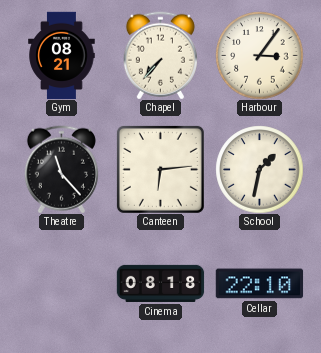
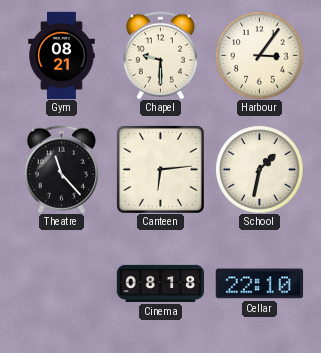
Chapel: 7:37 -> 9:30
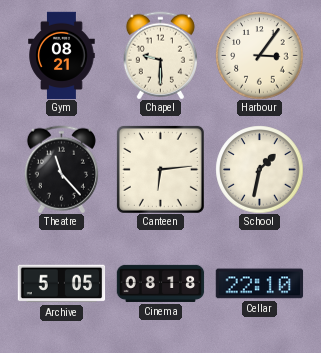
Archive: none -> 5:05
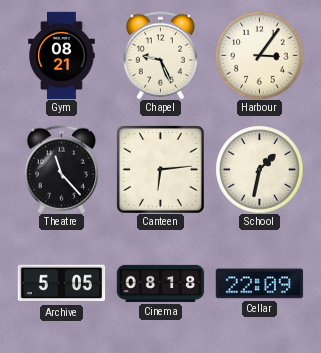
Chapel: 9:30 -> 9:26
Cellar: 22:10 -> 22:09
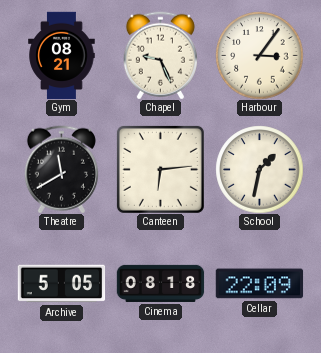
Theatre: 11:23 -> 11:40
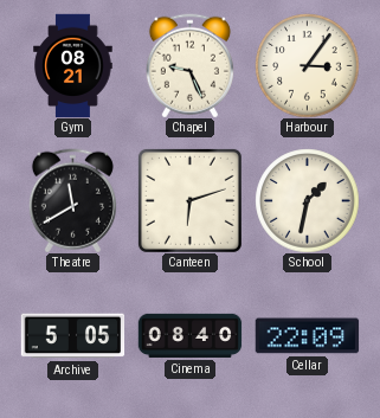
Canteen: 6:14 -> 6:12
Cinema: 08:18 -> 08:40
